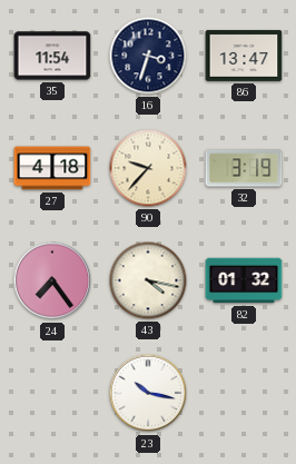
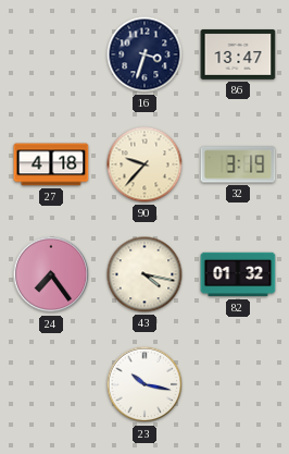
35: 11:54 -> none
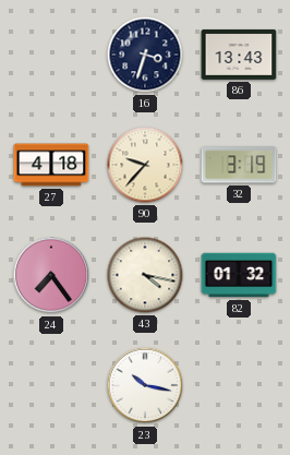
86: 13:47 -> 13:43
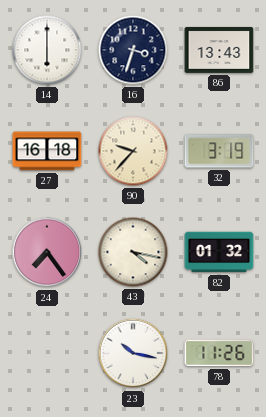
14: none -> 6:00
27: 4:18 -> 16:18
78: none -> 11:26
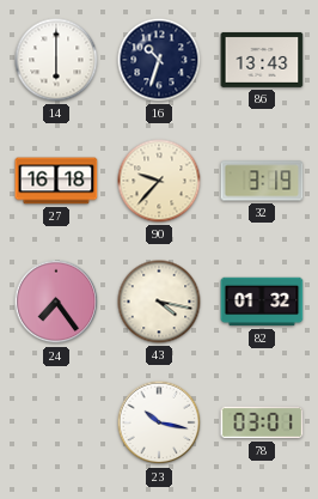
16: 3:33 -> 10:33
78: 11:26 -> 03:01
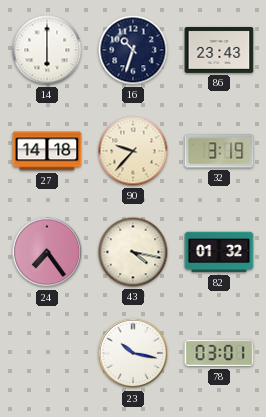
86: 13:43 -> 23:43
27: 16:18 -> 14:18
